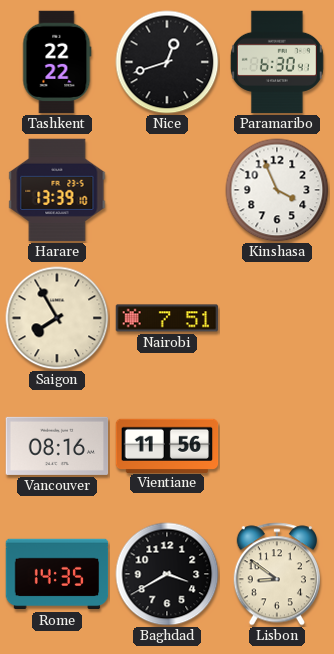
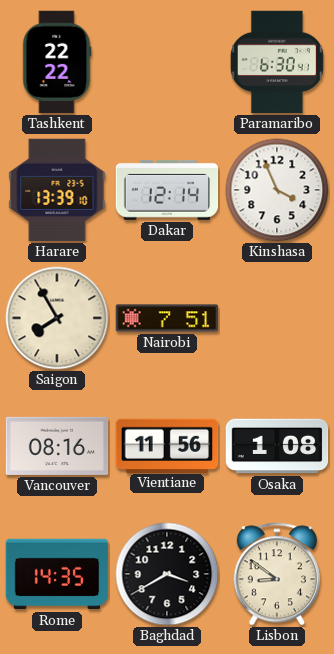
Nice: 12:42 -> none
Dakar: none -> 12:14
Osaka: none -> 1:08
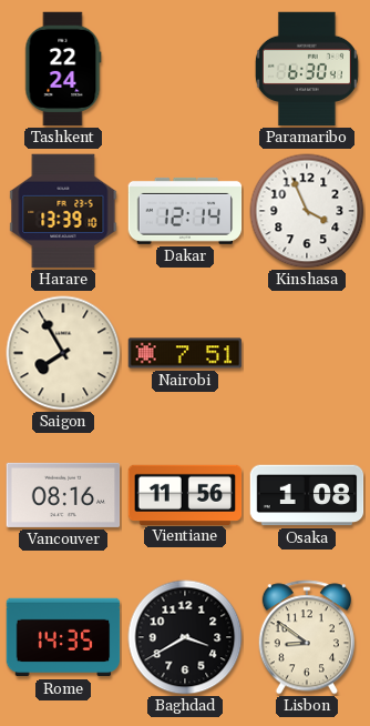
Tashkent: 22:22 -> 22:24
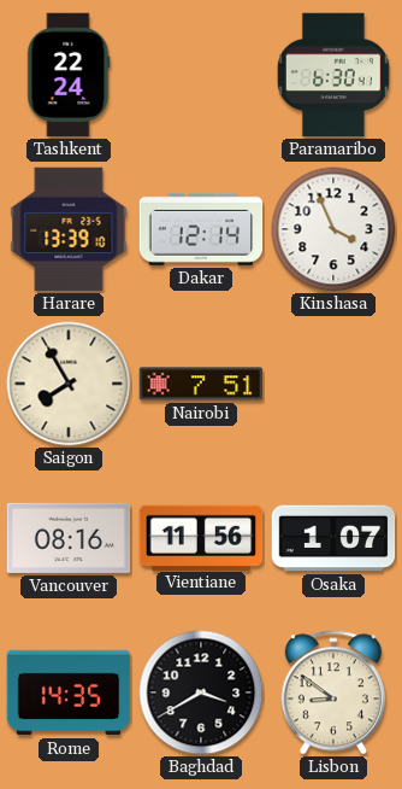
Osaka: 1:08 -> 1:07
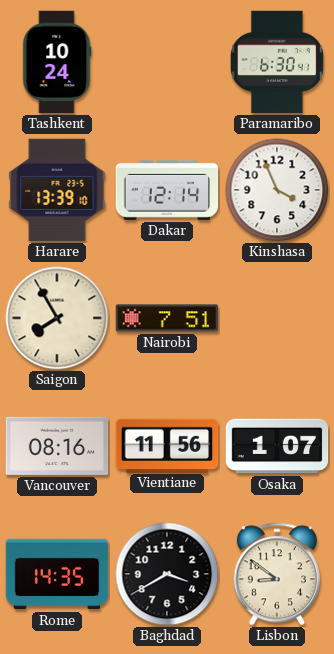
Tashkent: 22:24 -> 10:24
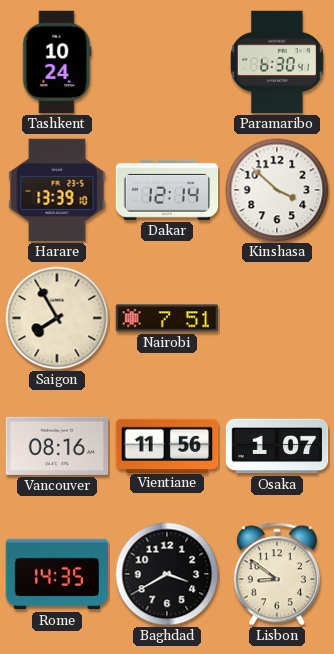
Kinshasa: 3:56 -> 3:52
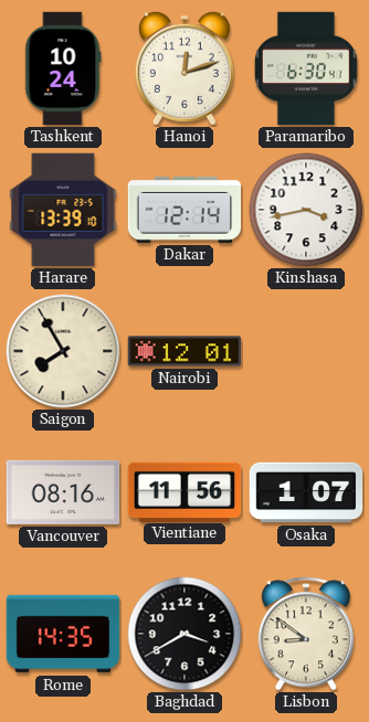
Hanoi: none -> 12:12
Kinshasa: 3:52 -> 3:43
Nairobi: 7:51 -> 12:01
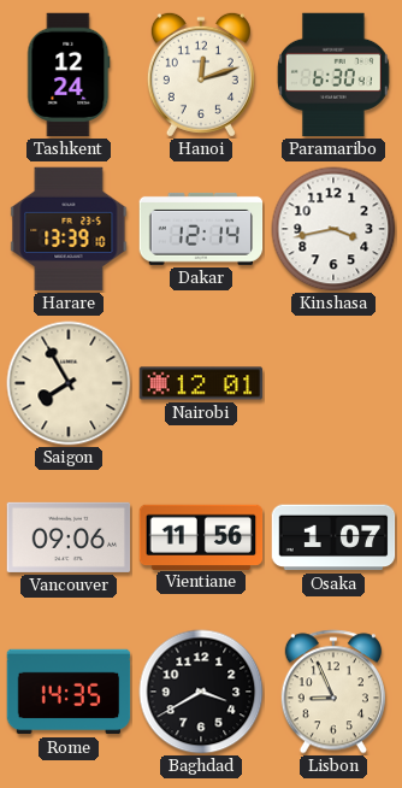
Tashkent: 10:24 -> 12:24
Vancouver: 08:16 -> 09:06
Lisbon: 8:51 -> 8:56
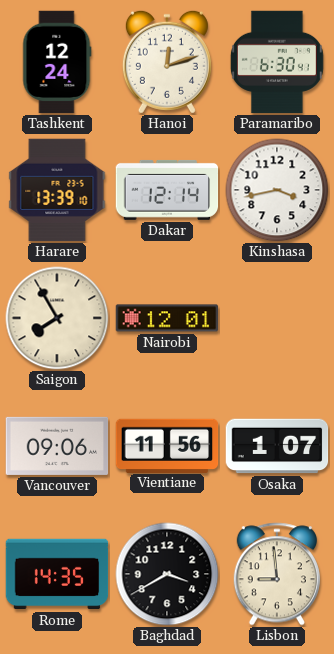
Lisbon: 8:56 -> 8:59
